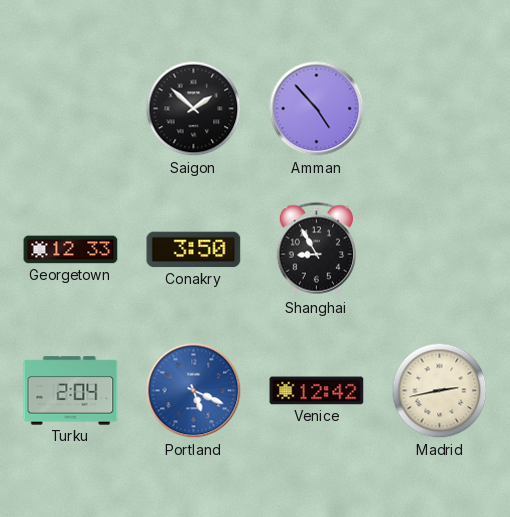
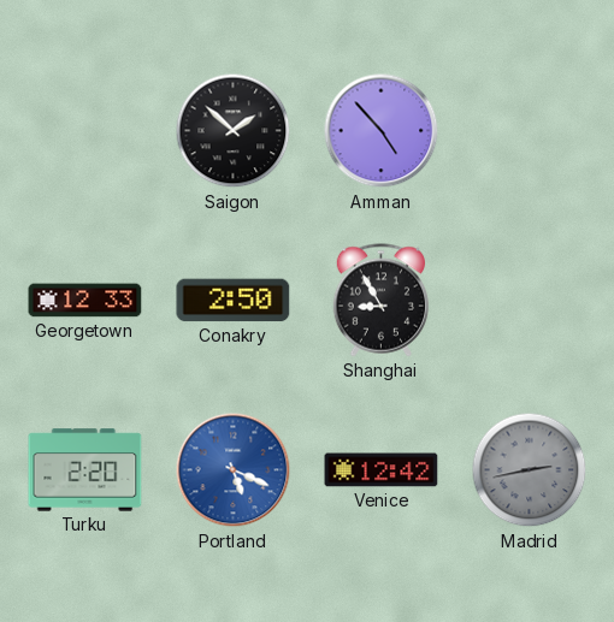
Conakry: 3:50 -> 2:50
Turku: 2:04 -> 2:20
Madrid dial: cream -> grey
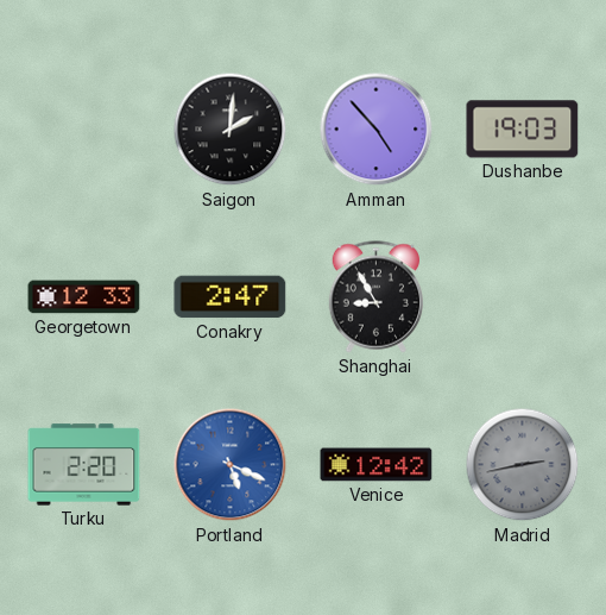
Saigon: 1:52 -> 2:01
Dushanbe: none -> 19:03
Conakry: 2:50 -> 2:47
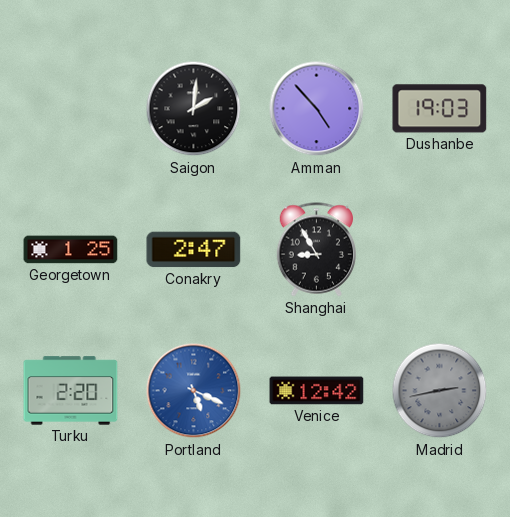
Georgetown: 12:33 -> 1:25
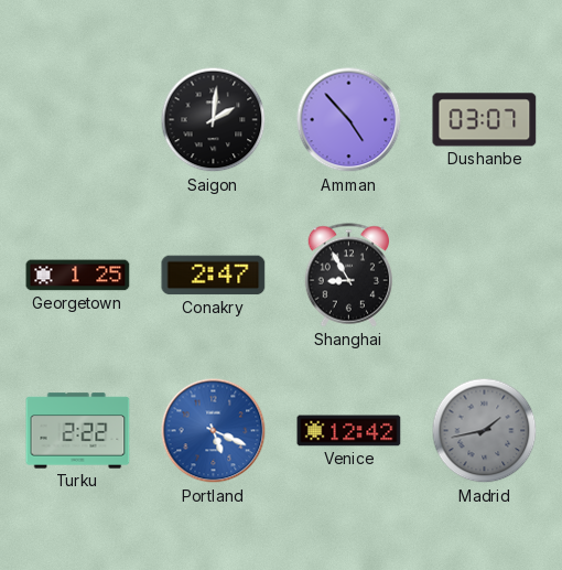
Dushanbe: 19:03 -> 03:07
Turku: 2:20 -> 2:22
Madrid: 2:43 -> 1:43
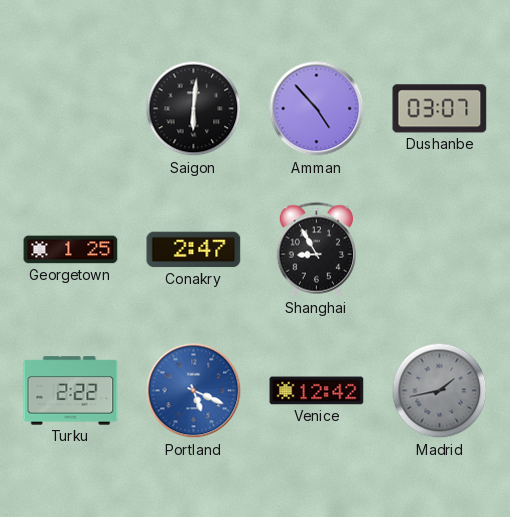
Saigon: 2:01 -> 6:01
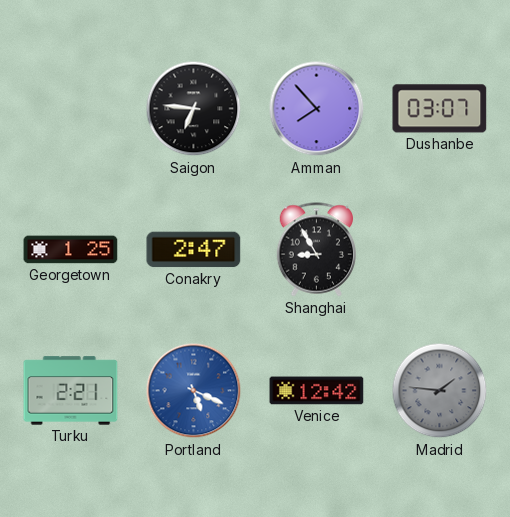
Saigon: 6:01 -> 6:46
Amman: 4:53 -> 7:53
Turku: 2:22 -> 2:21
Madrid: 1:43 -> 1:46
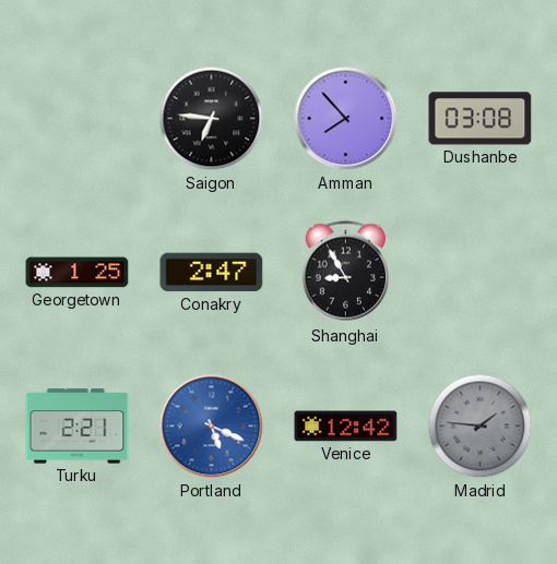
Dushanbe: 03:07 -> 03:08
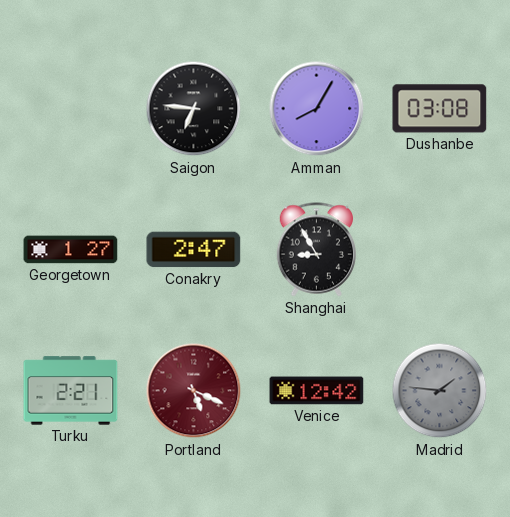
Amman: 7:53 -> 8:05
Georgetown: 1:25 -> 1:27
Portland dial: blue -> burgundy
